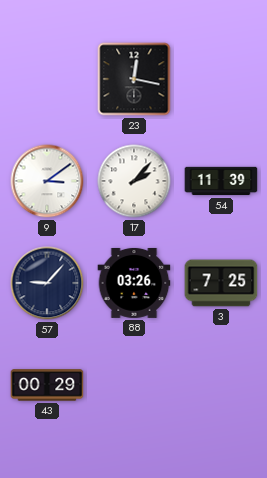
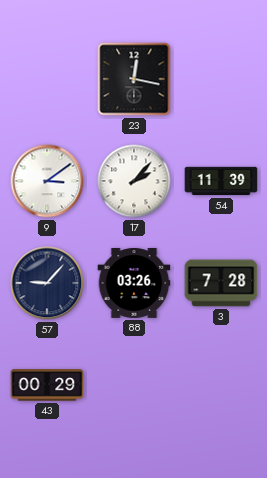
3: 7:25 -> 7:28
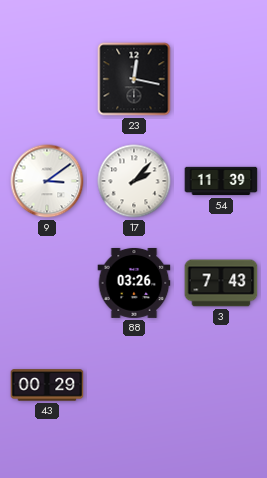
57: 9:07 -> none
3: 7:28 -> 7:43
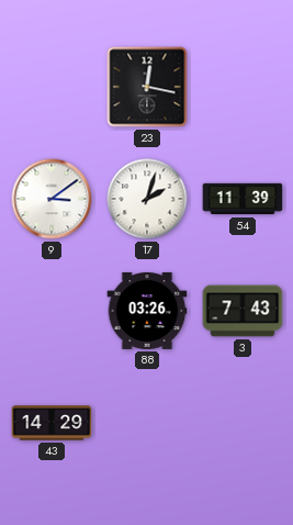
17: 2:07 -> 2:03
43: 00:29 -> 14:29
